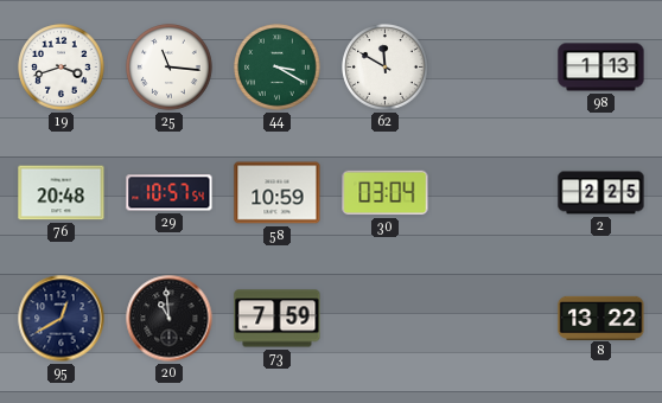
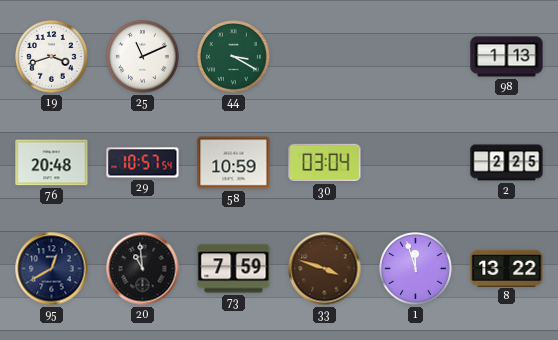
25: 11:16 -> 11:11
62: 11:50 -> none
33: none -> 3:48
1: none -> 11:57
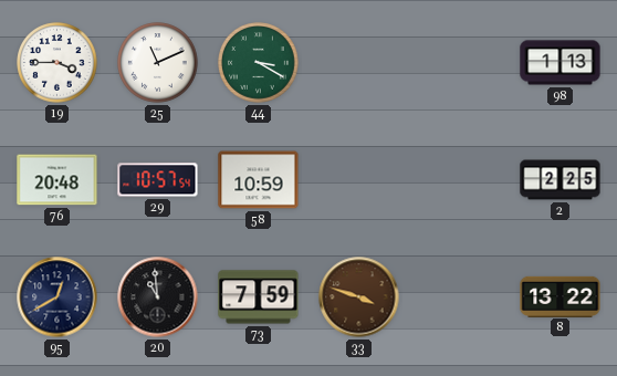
19: 3:42 -> 3:45
30: 03:04 -> none
1: 11:57 -> none
